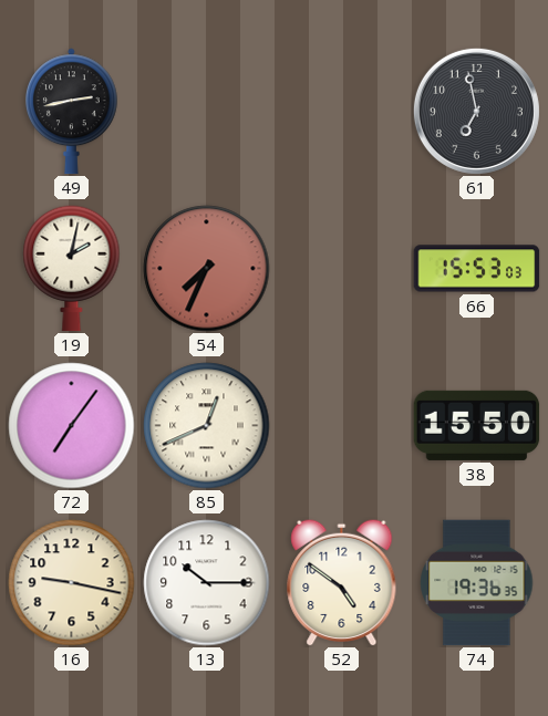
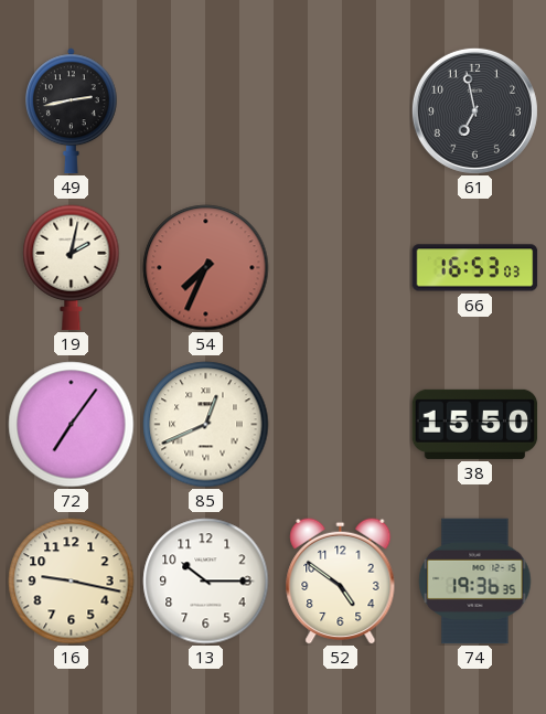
66: 15:53 -> 16:53
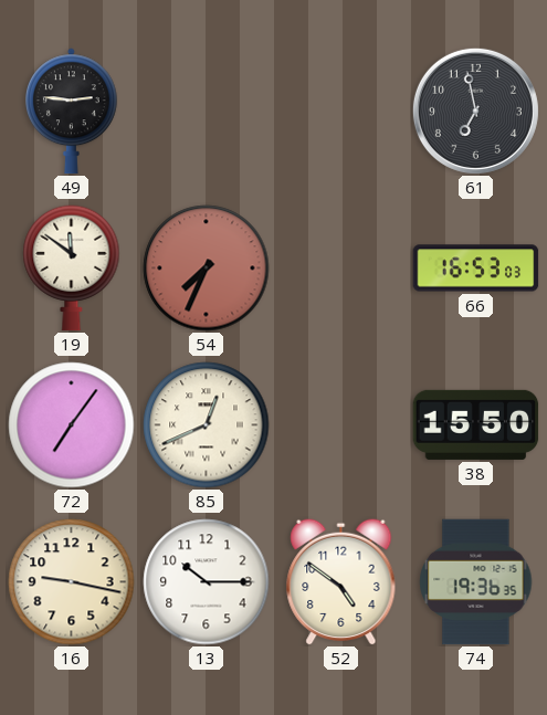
49: 2:43 -> 2:46
19: 2:02 -> 11:51
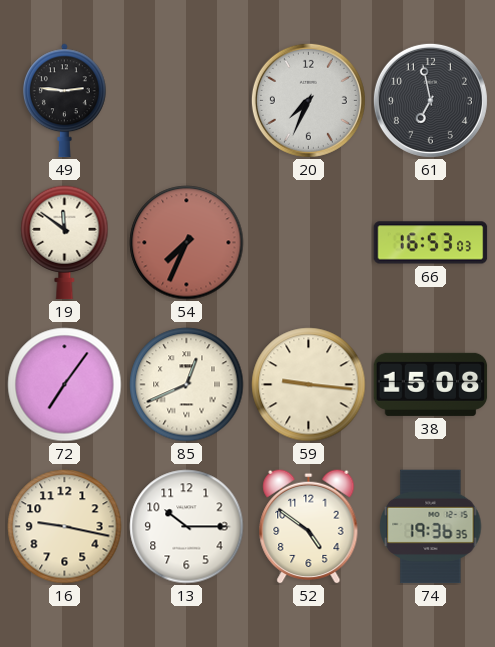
20: none -> 7:34
59: none -> 9:16
38: 15:50 -> 15:08
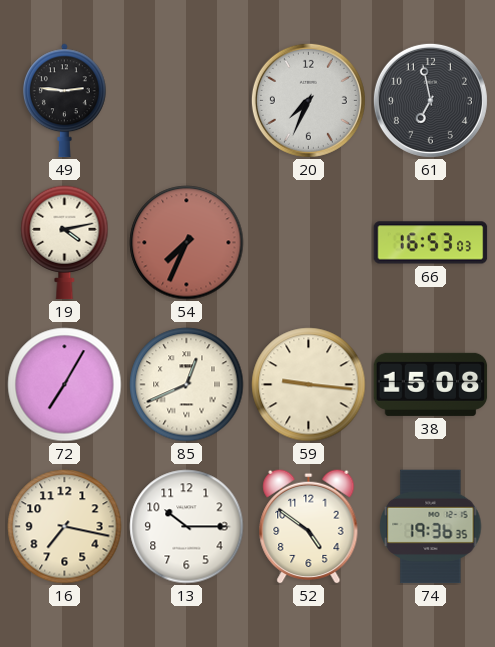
19: 11:51 -> 4:13
72: 7:06 -> 7:05
16: 9:17 -> 7:17
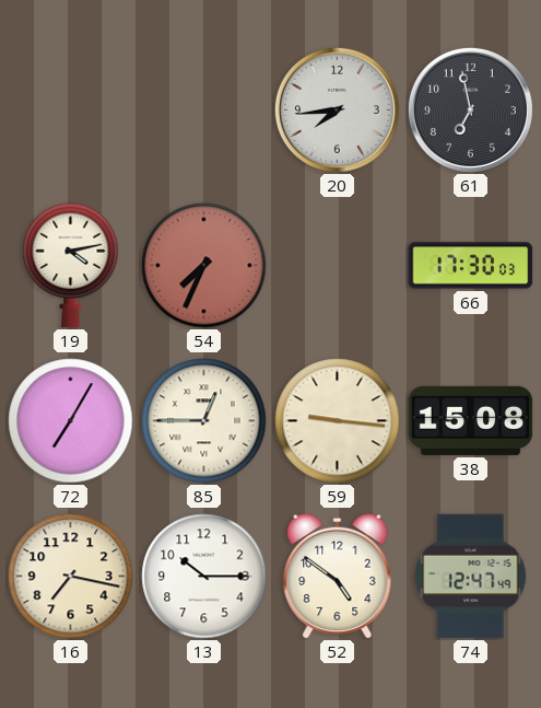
49: 2:46 -> none
20: 7:34 -> 7:44
66: 16:53 -> 17:30
85: 12:41 -> 12:45
74: 19:36 -> 12:47
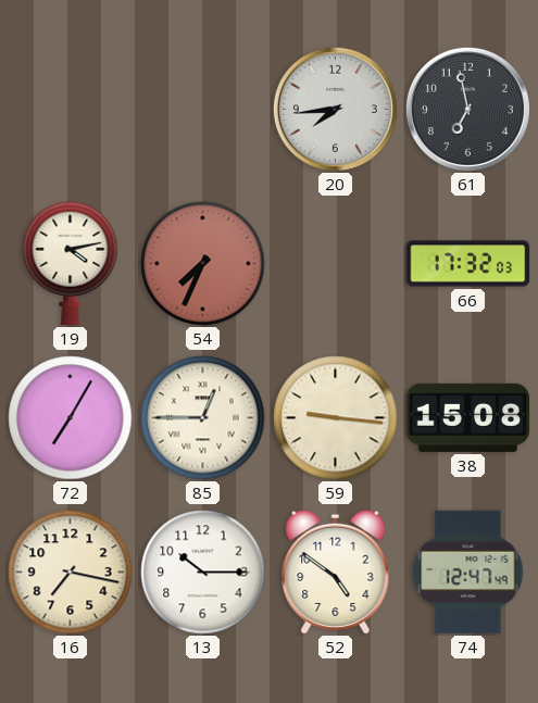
66: 17:30 -> 17:32
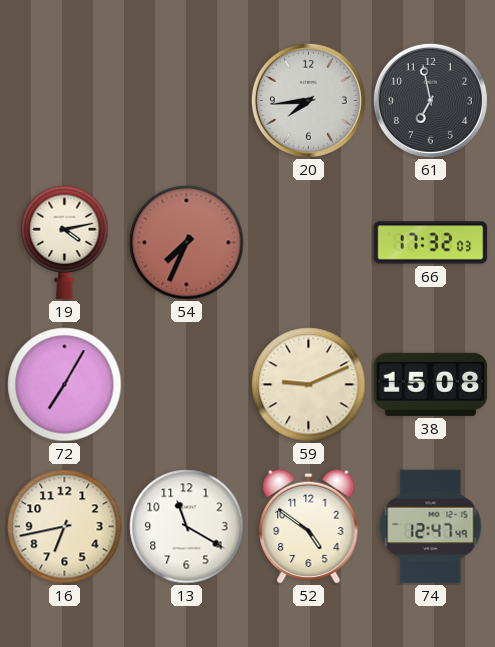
85: 12:45 -> none
59: 9:16 -> 9:11
16: 7:17 -> 6:43
13: 10:15 -> 11:20
